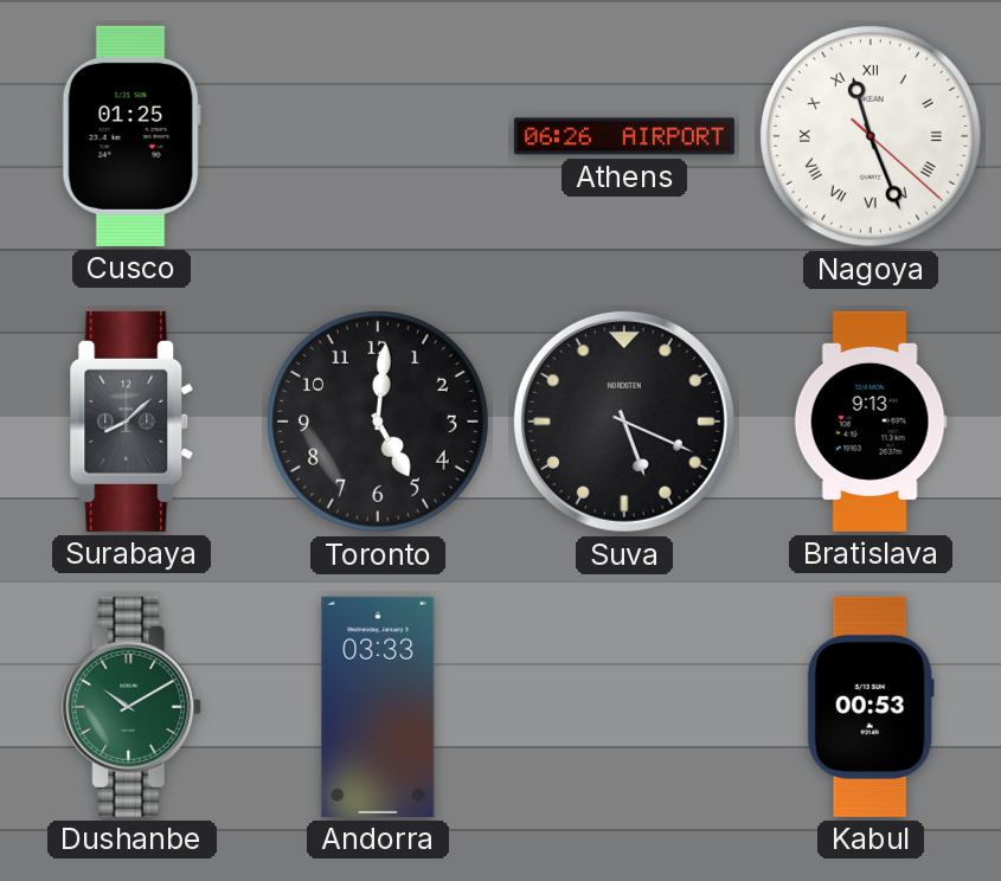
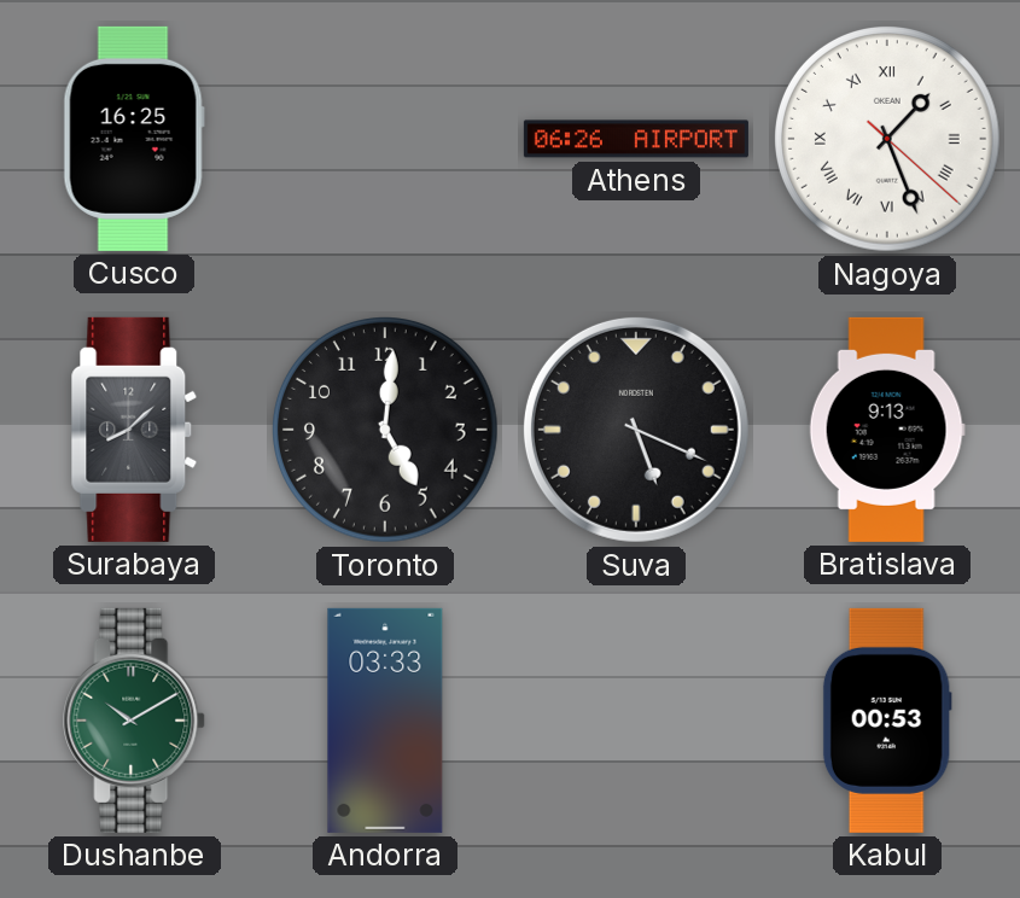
Cusco: 01:25 -> 16:25
Nagoya: 11:26 -> 1:26
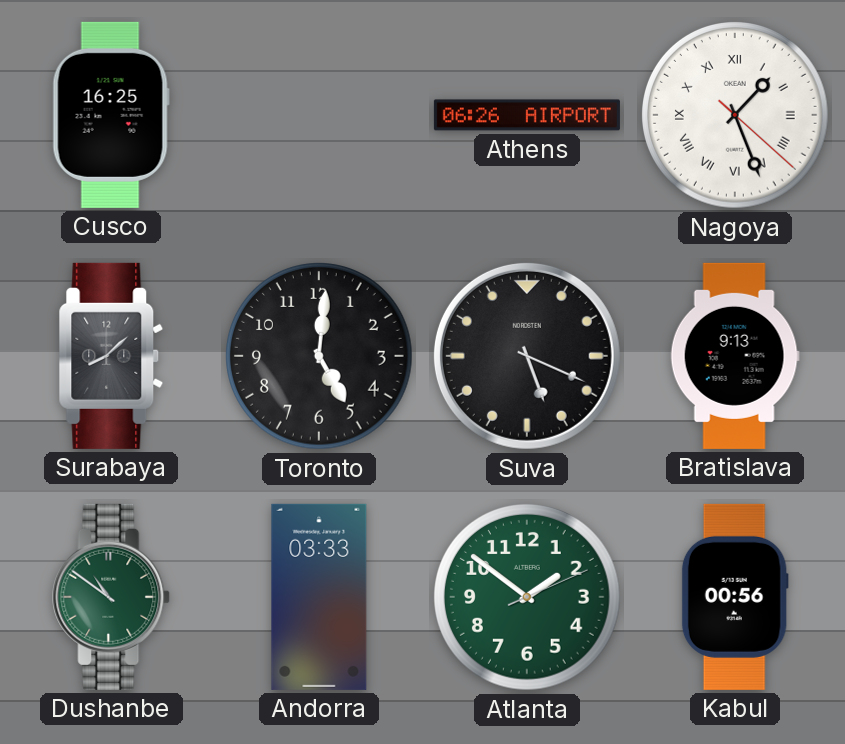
Dushanbe: 10:10 -> 10:51
Atlanta: none -> 1:51
Kabul: 00:53 -> 00:56
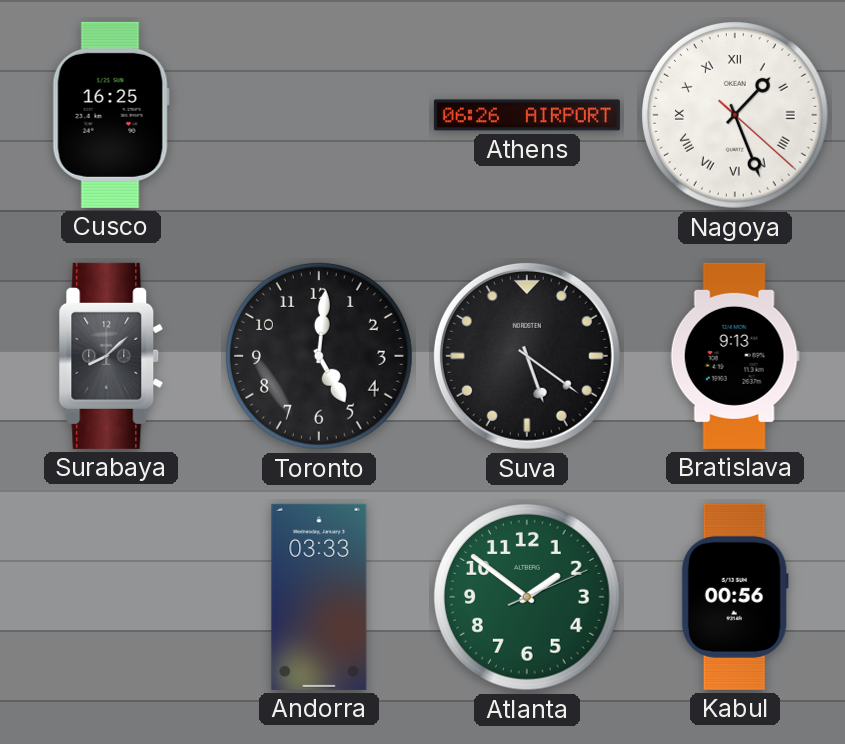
Suva: 5:19 -> 5:21
Dushanbe: 10:51 -> none
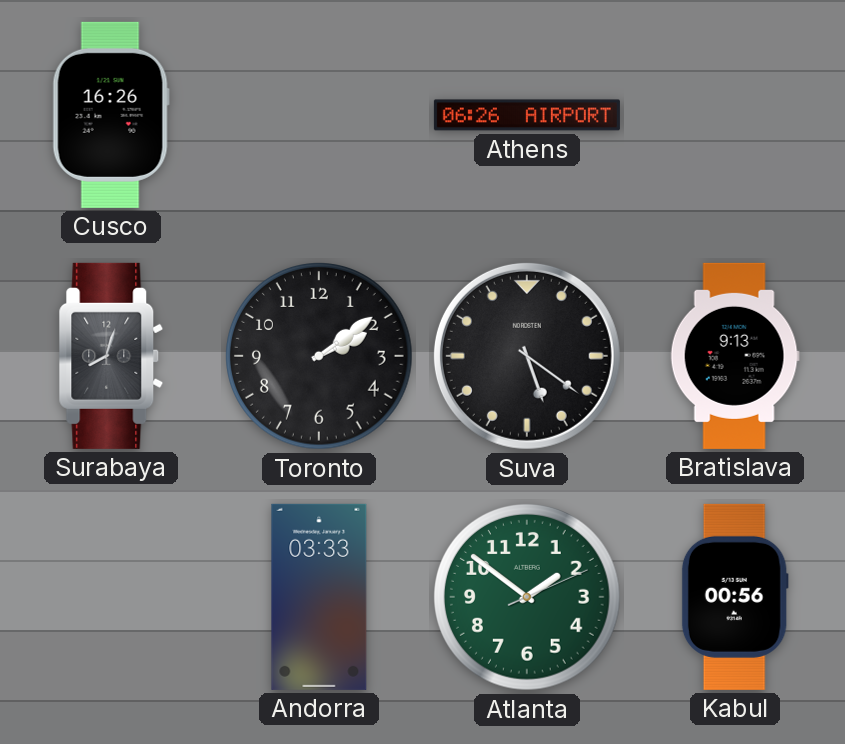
Cusco: 16:25 -> 16:26
Nagoya: 1:26 -> none
Surabaya: 8:08 -> 8:03
Toronto: 5:01 -> 2:09
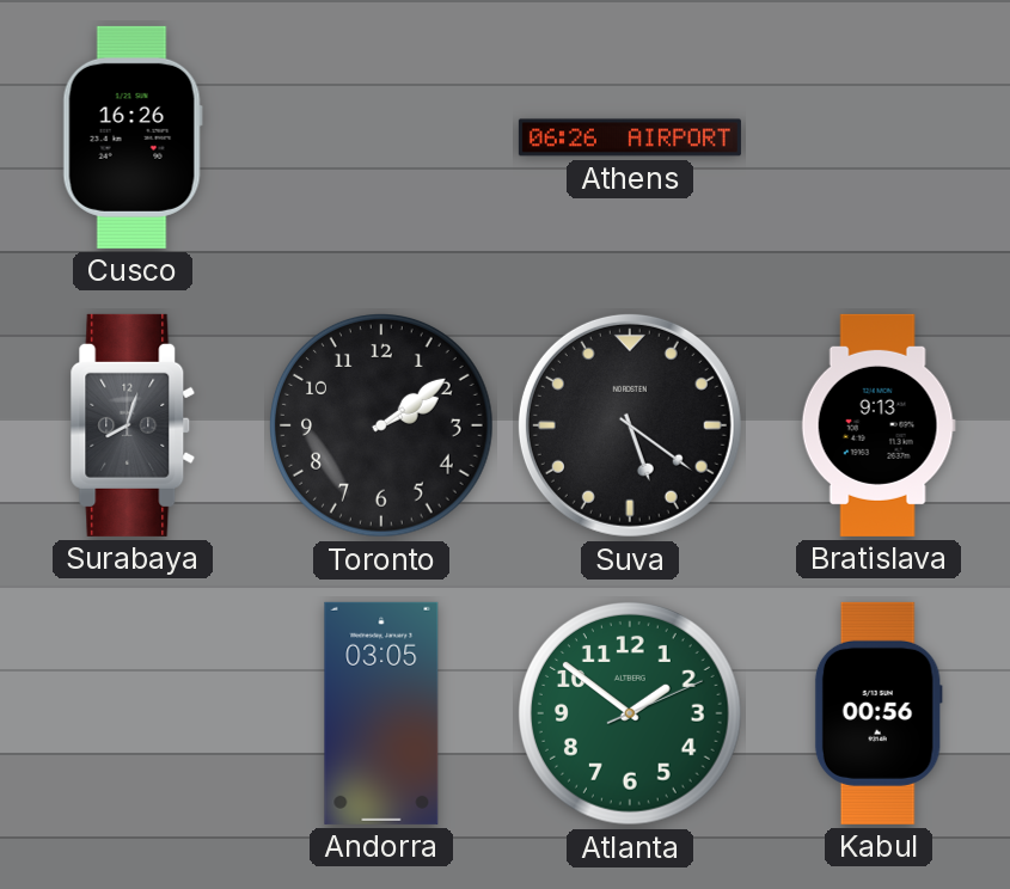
Andorra: 03:33 -> 03:05
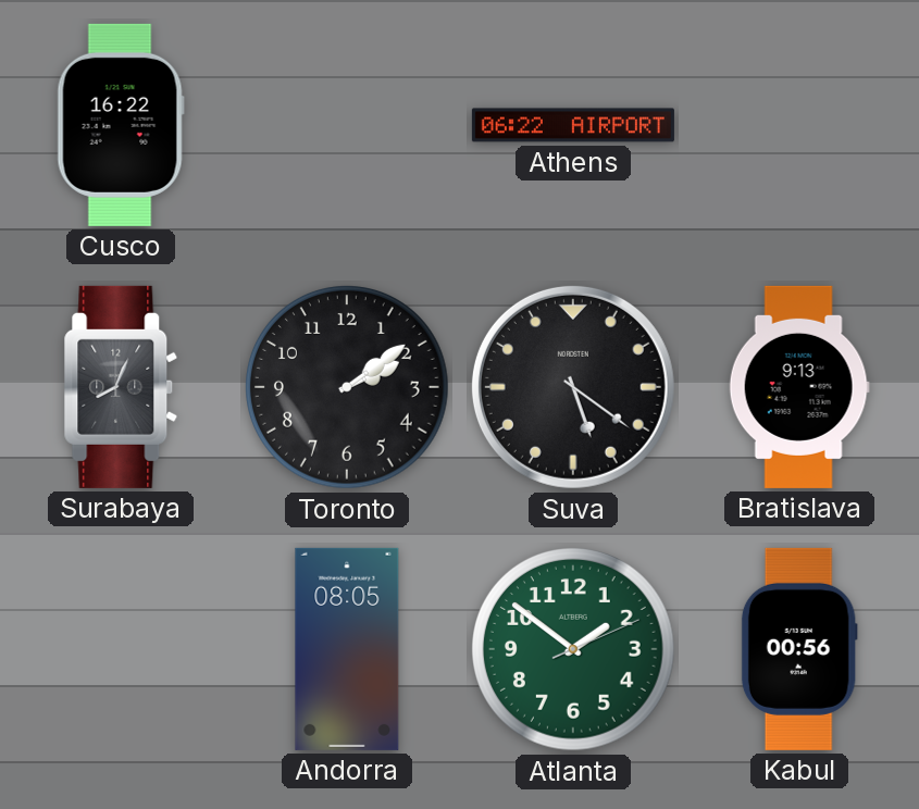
Cusco: 16:26 -> 16:22
Athens: 06:26 -> 06:22
Surabaya: 8:03 -> 8:04
Andorra: 03:05 -> 08:05
